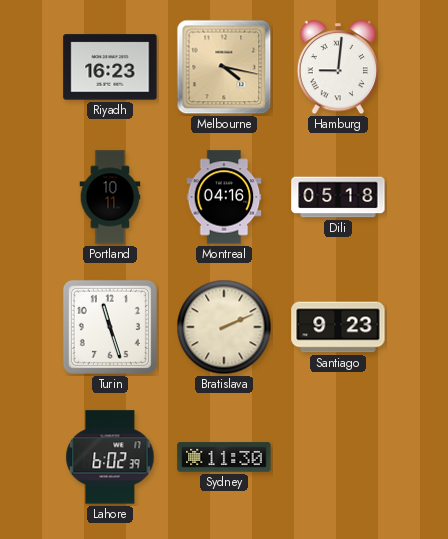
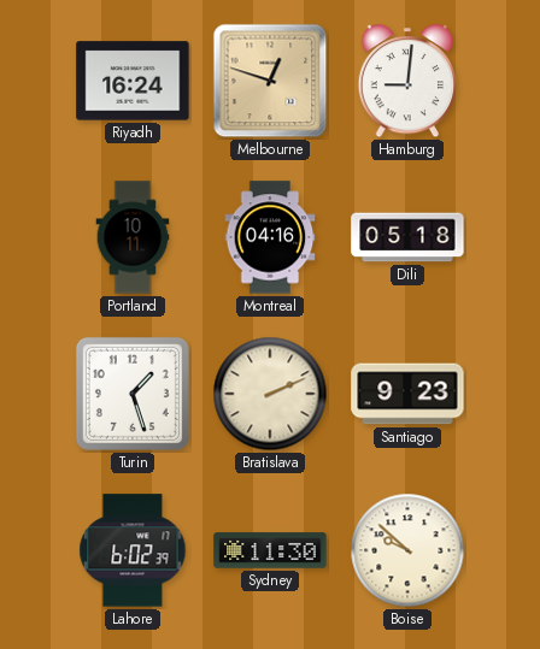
Riyadh: 16:23 -> 16:24
Melbourne: 4:17 -> 12:48
Turin: 11:27 -> 1:27
Boise: none -> 9:52
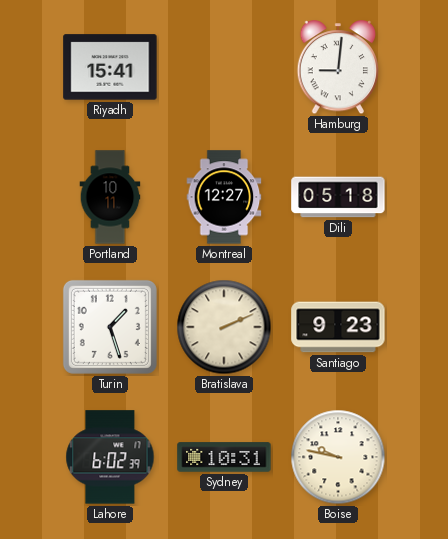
Riyadh: 16:24 -> 15:41
Melbourne: 12:48 -> none
Montreal: 04:16 -> 12:27
Sydney: 11:30 -> 10:31
Boise: 9:52 -> 9:47
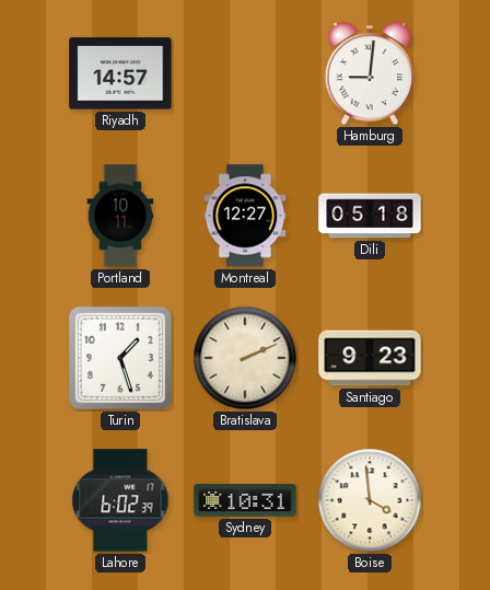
Riyadh: 15:41 -> 14:57
Boise: 9:47 -> 3:59
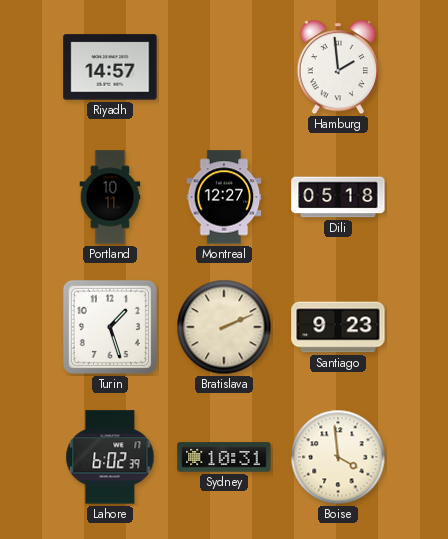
Hamburg: 9:01 -> 1:59
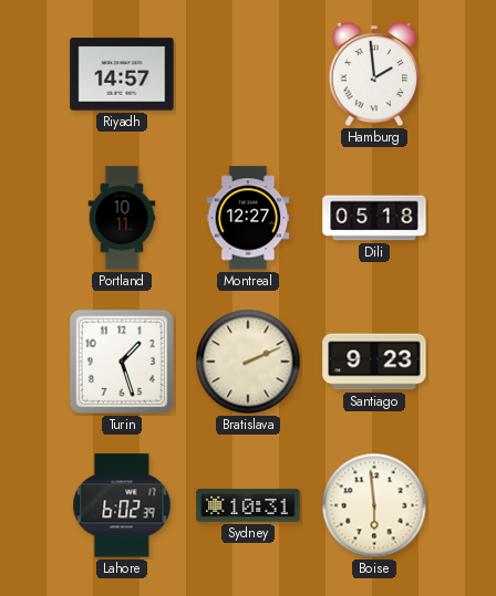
Boise: 3:59 -> 5:59
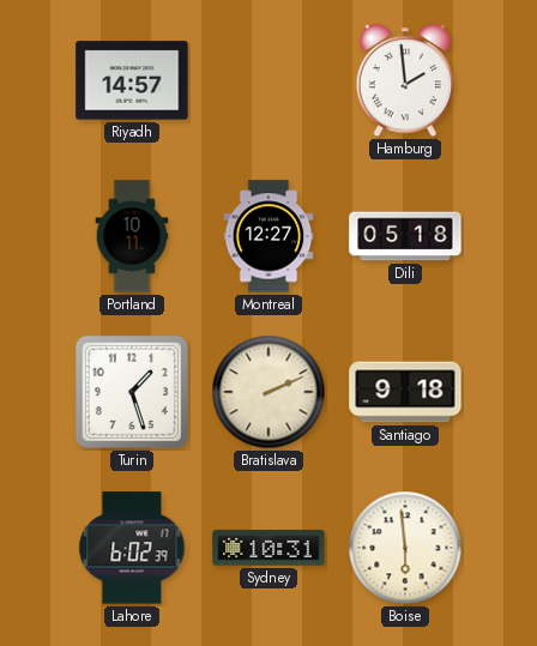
Santiago: 9:23 -> 9:18
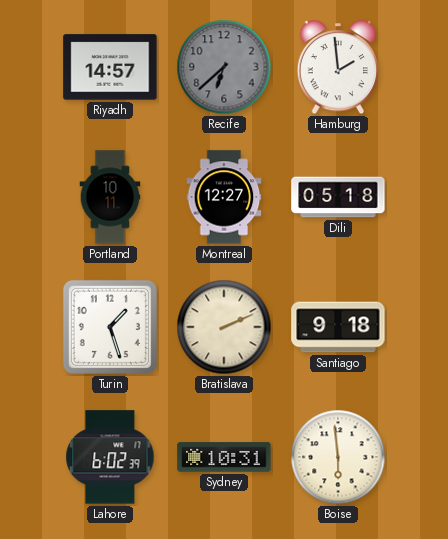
Recife: none -> 6:38
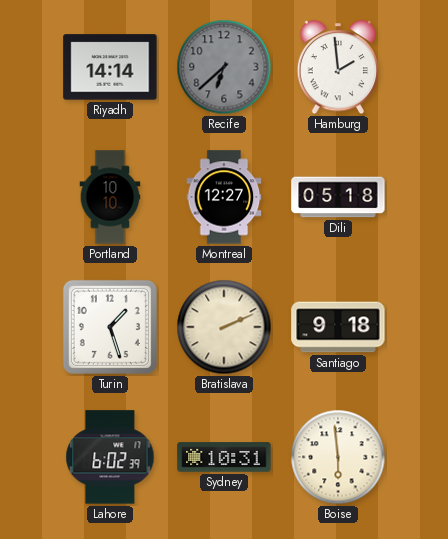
Riyadh: 14:57 -> 14:14
Portland: 10:11 -> 10:10
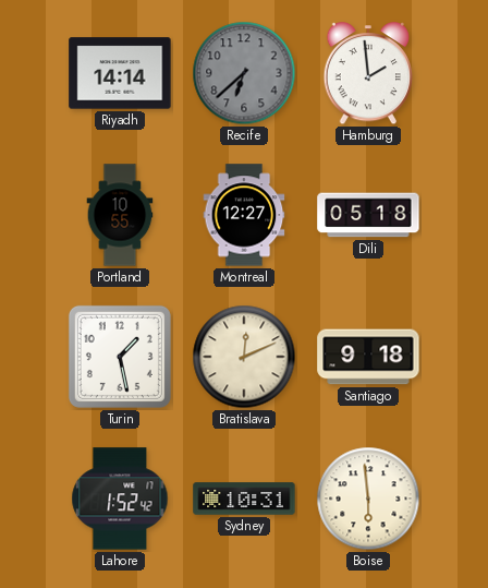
Portland: 10:10 -> 10:55
Turin: 1:27 -> 1:28
Bratislava: 2:11 -> 12:11
Lahore: 6:02 -> 1:52
